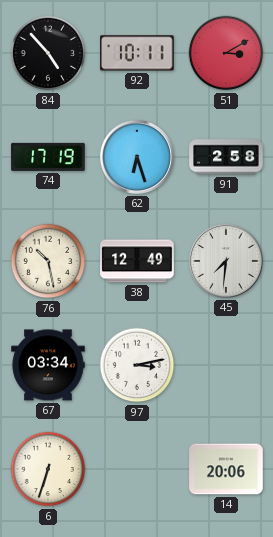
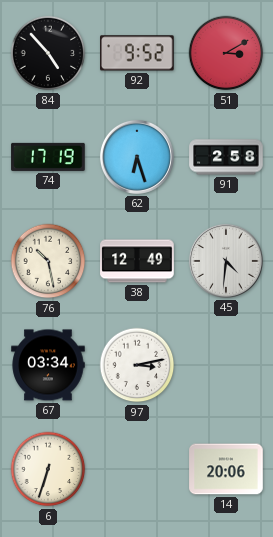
92: 10:11 -> 9:52
45: 7:31 -> 4:31
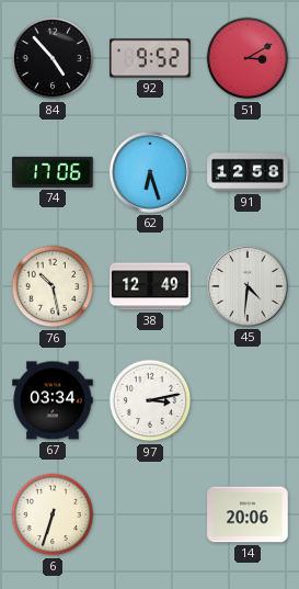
74: 17:19 -> 17:06
91: 2:58 -> 12:58
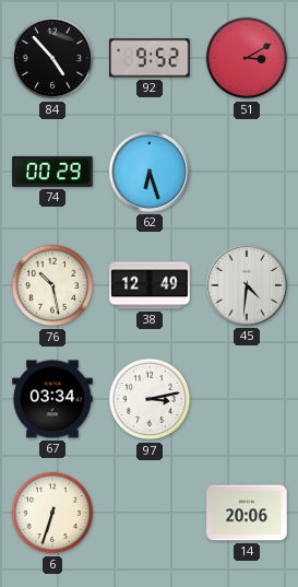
74: 17:06 -> 00:29
91: 12:58 -> none
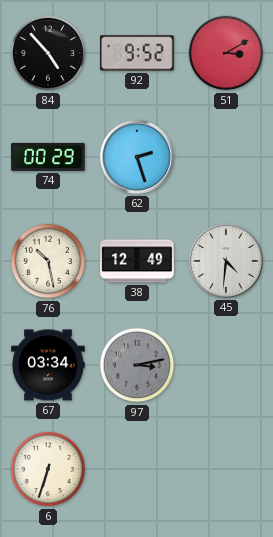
62: 6:27 -> 2:27
97 dial: white -> grey
14: 20:06 -> none
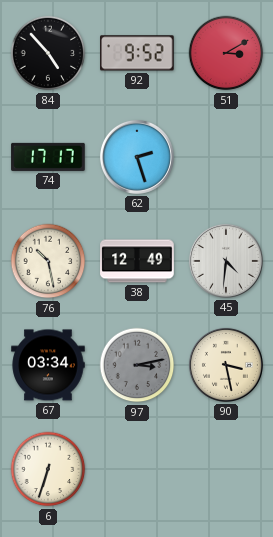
74: 00:29 -> 17:17
90: none -> 3:28
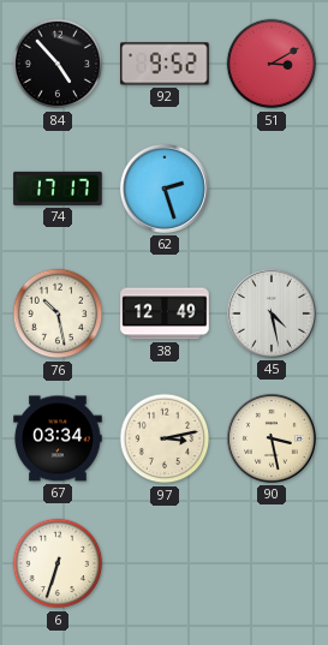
45: 4:31 -> 4:28
97 dial: grey -> cream
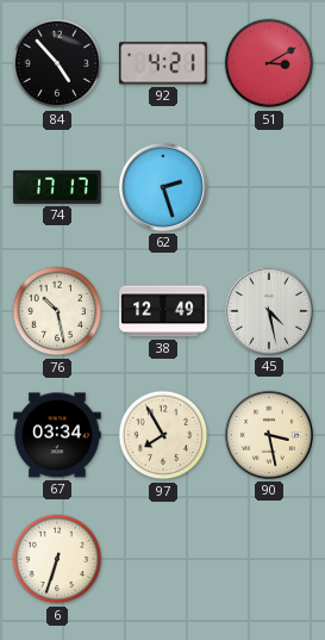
92: 9:52 -> 4:21
97: 3:13 -> 7:55
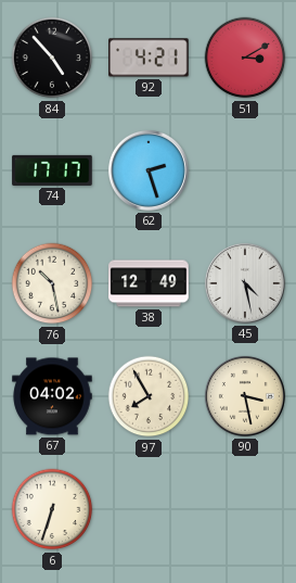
67: 03:34 -> 04:02
